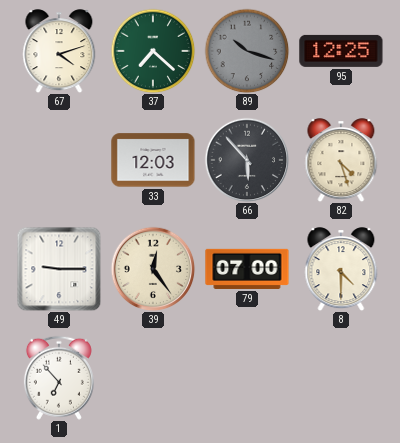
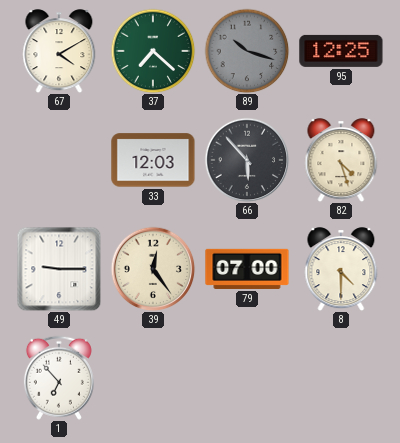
67: 4:12 -> 4:10
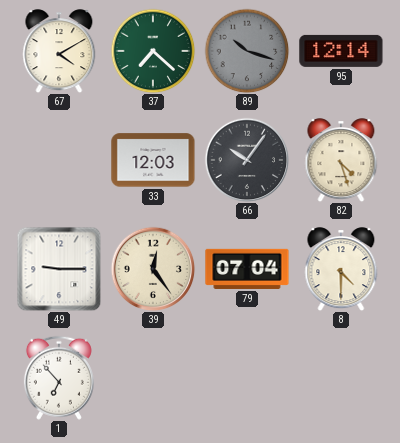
95: 12:25 -> 12:14
66: 5:53 -> 10:06
79: 07:00 -> 07:04
